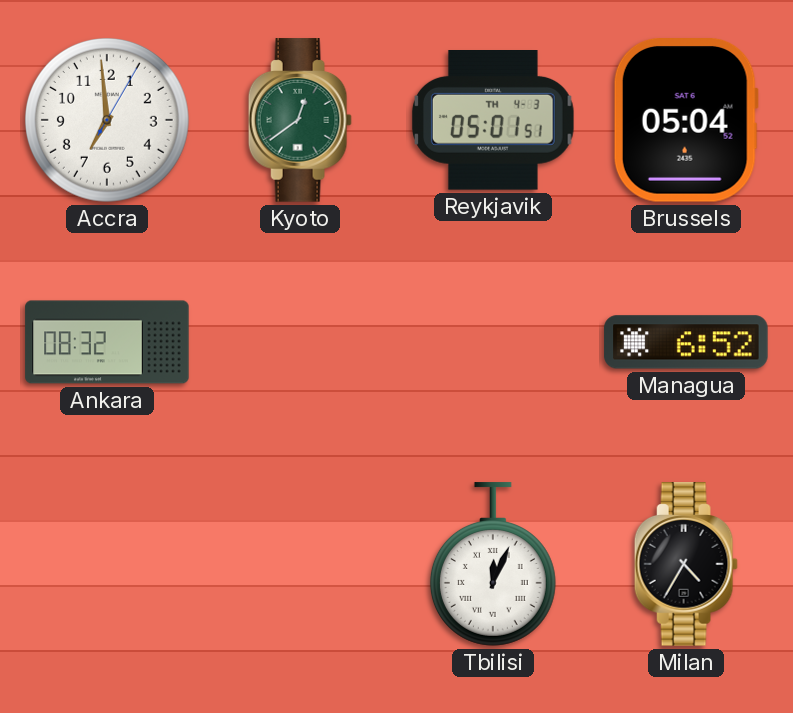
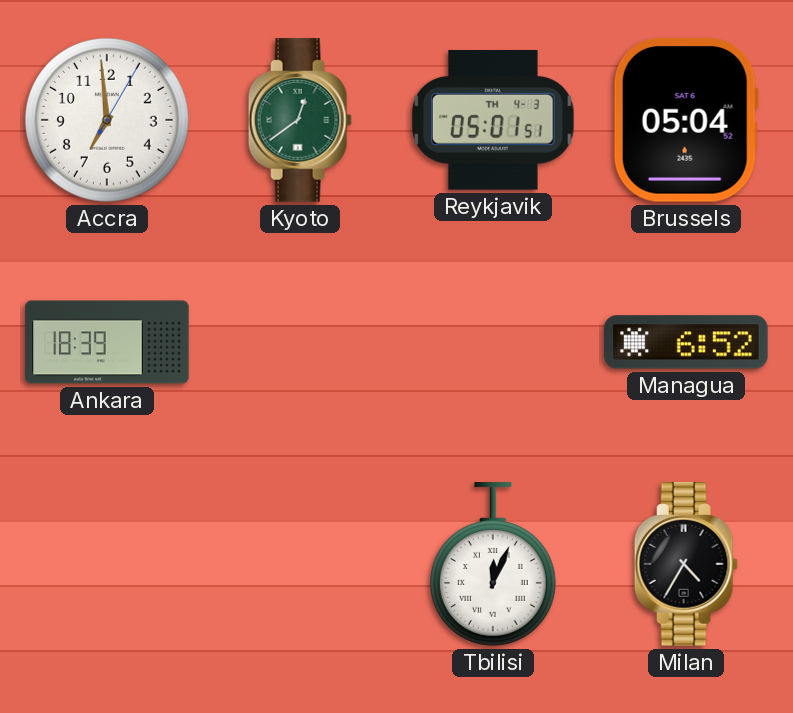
Ankara: 08:32 -> 18:39
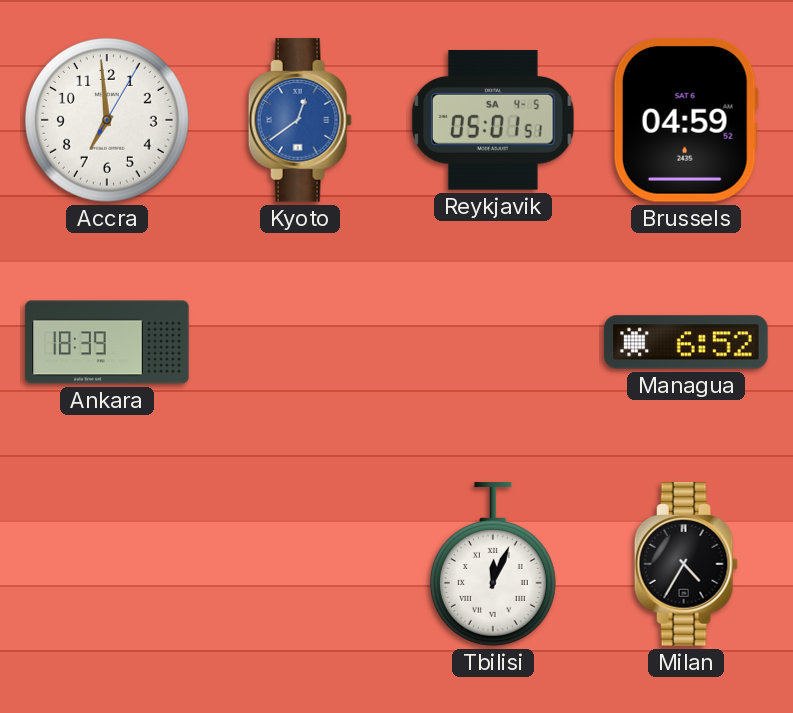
Kyoto dial: green -> blue
Reykjavik date: TH 4-3 -> SA 4-5
Brussels: 05:04 -> 04:59
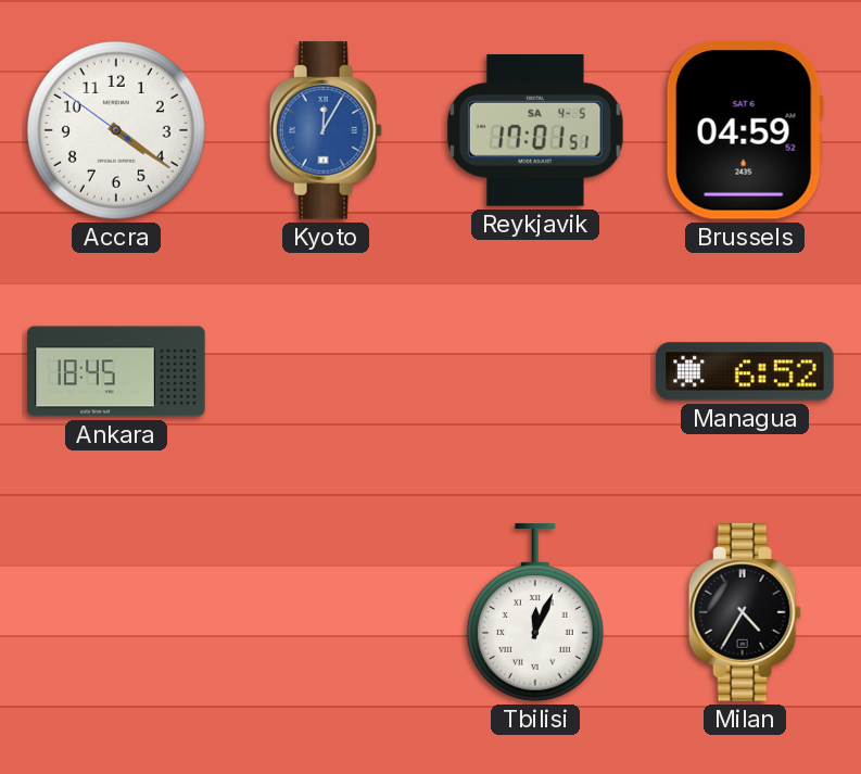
Accra: 6:59 -> 4:20
Kyoto: 12:39 -> 12:05
Reykjavik: 05:01 -> 17:01
Ankara: 18:39 -> 18:45
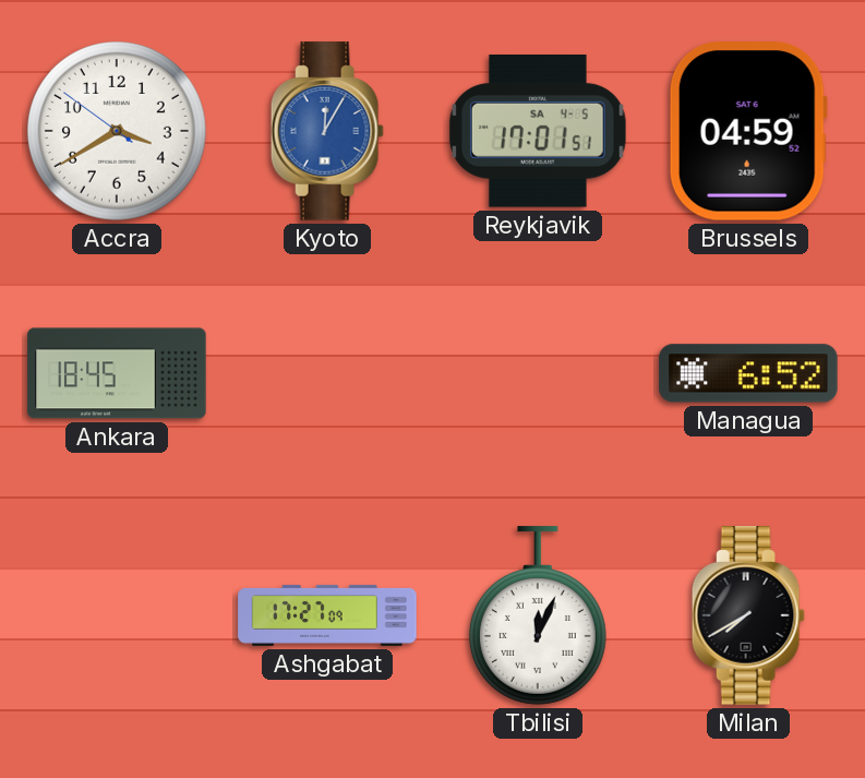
Accra: 4:20 -> 3:39
Ashgabat: none -> 17:27
Milan: 4:35 -> 7:40
